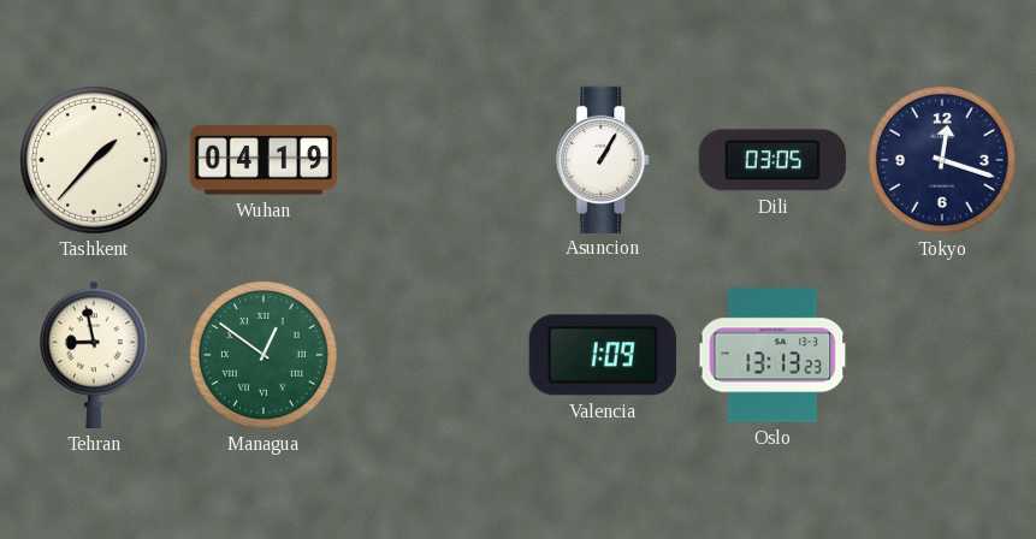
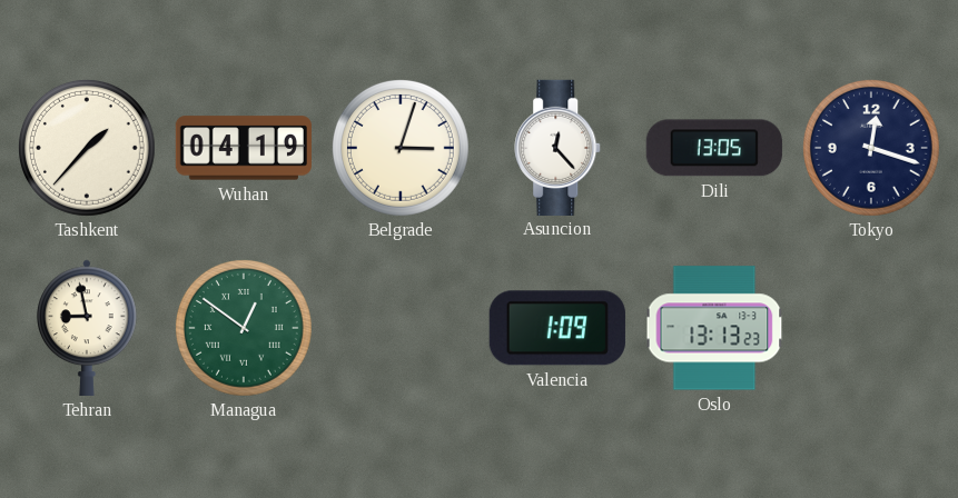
Belgrade: none -> 3:03
Asuncion: 1:05 -> 12:23
Dili: 03:05 -> 13:05
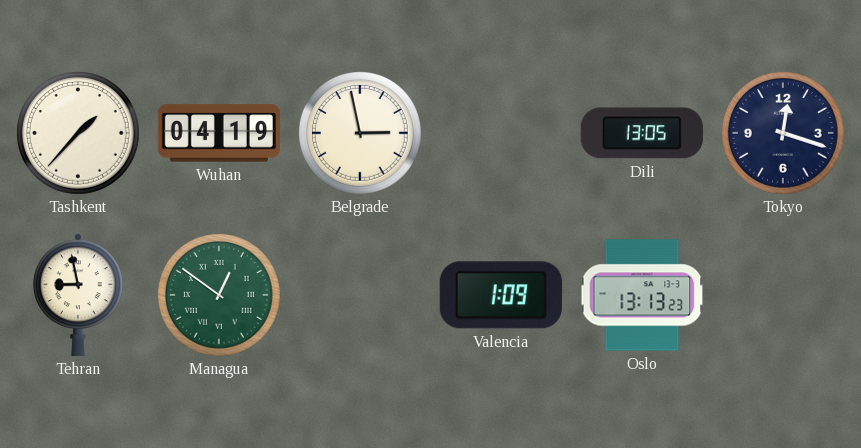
Belgrade: 3:03 -> 2:58
Asuncion: 12:23 -> none
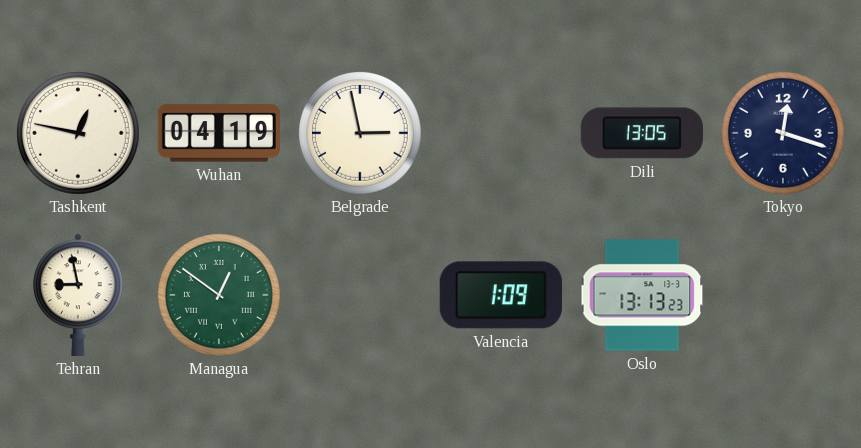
Tashkent: 1:37 -> 12:47
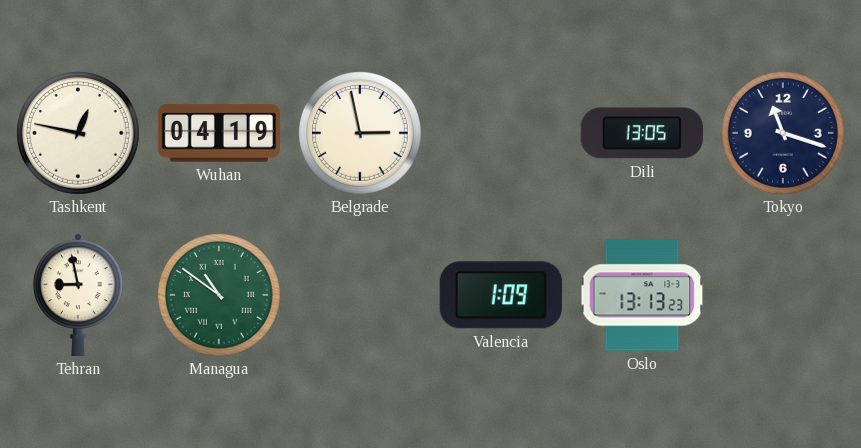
Tokyo: 12:18 -> 11:18
Managua: 12:51 -> 10:51
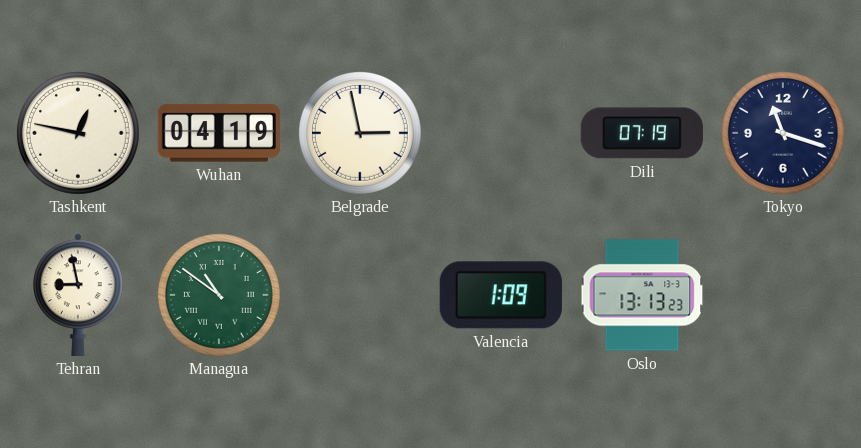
Dili: 13:05 -> 07:19
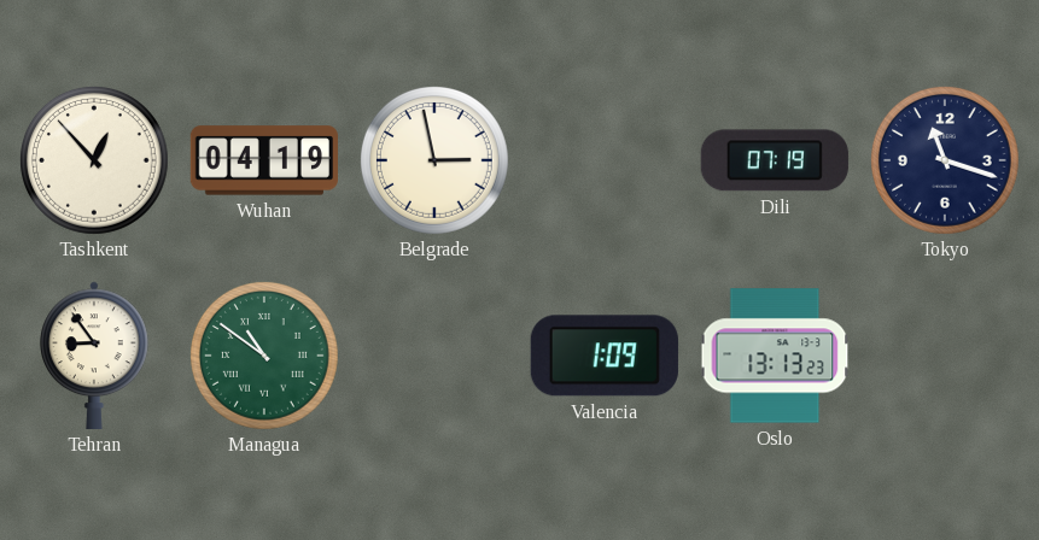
Tashkent: 12:47 -> 12:53
Tehran: 8:58 -> 8:54
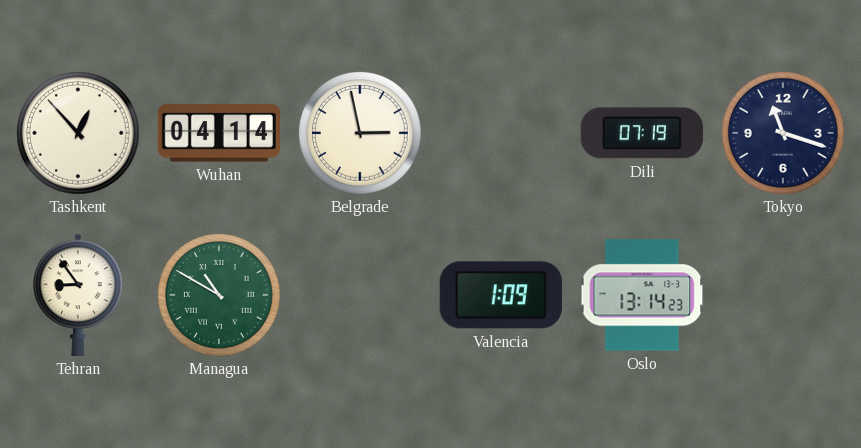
Wuhan: 04:19 -> 04:14
Managua: 10:51 -> 10:50
Oslo: 13:13 -> 13:14
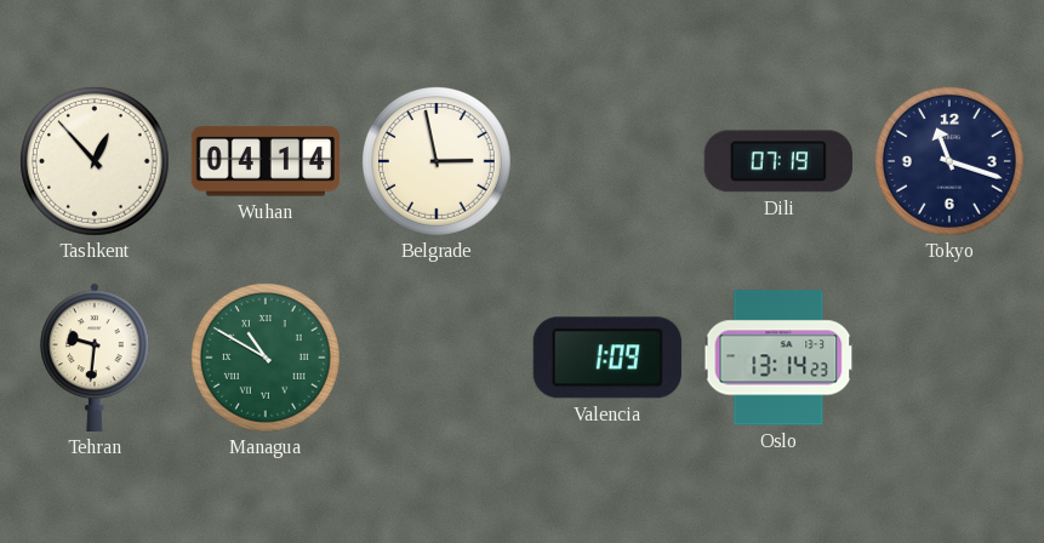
Tehran: 8:54 -> 9:31
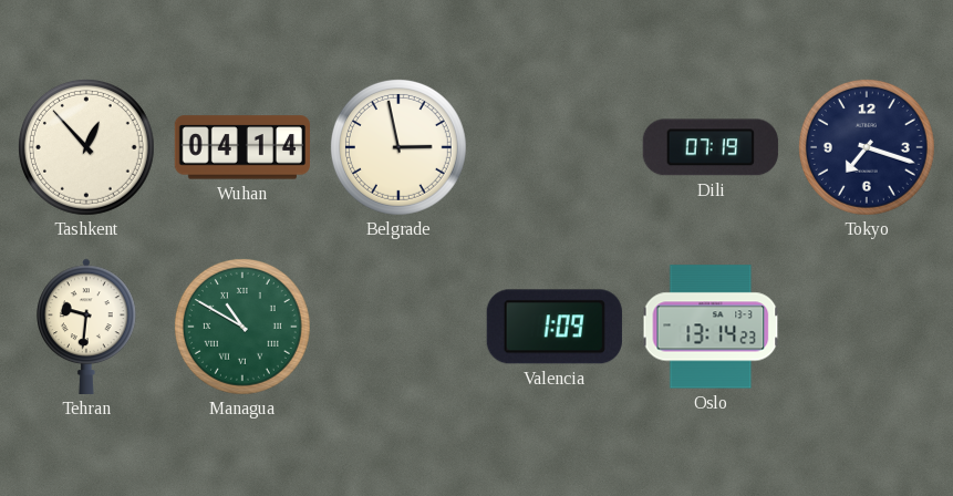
Tokyo: 11:18 -> 7:18
